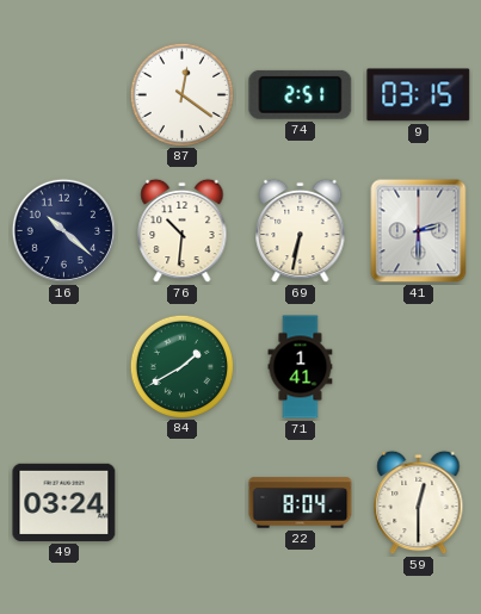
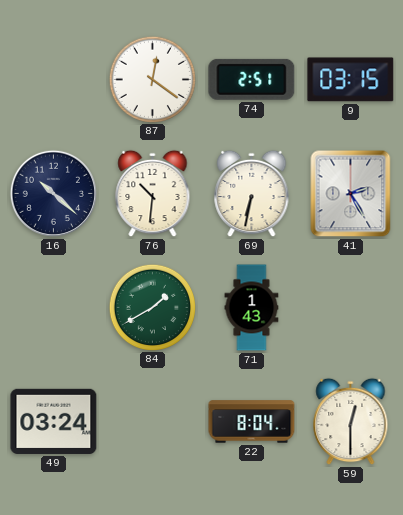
41: 2:30 -> 2:25
71: 1:41 -> 1:43
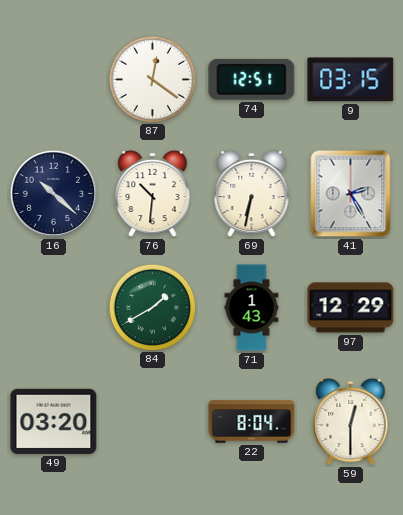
74: 2:51 -> 12:51
97: none -> 12:29
49: 03:24 -> 03:20
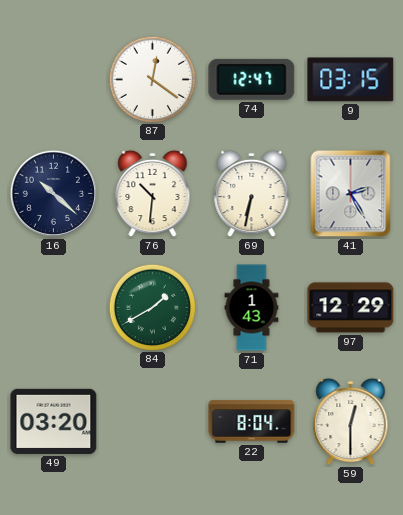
74: 12:51 -> 12:47
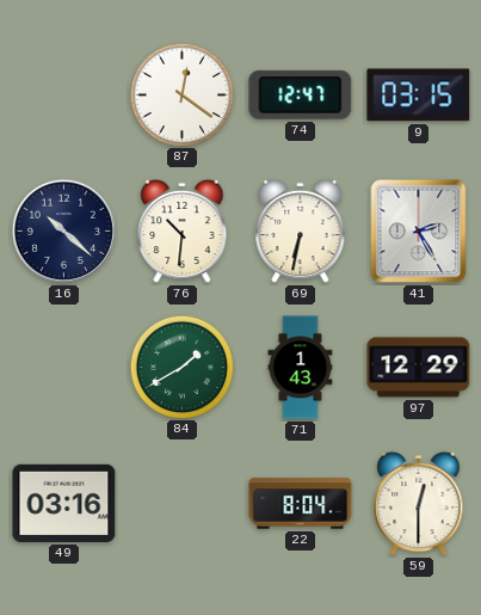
49: 03:20 -> 03:16
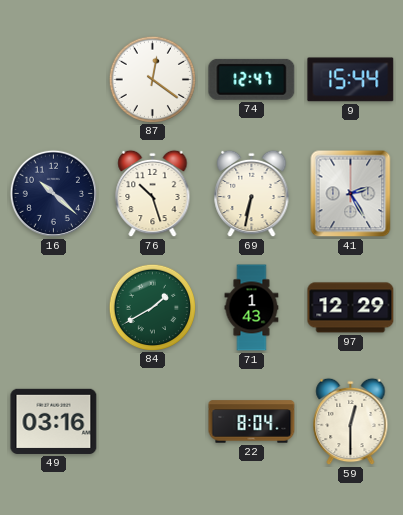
9: 03:15 -> 15:44
76: 10:31 -> 10:27
